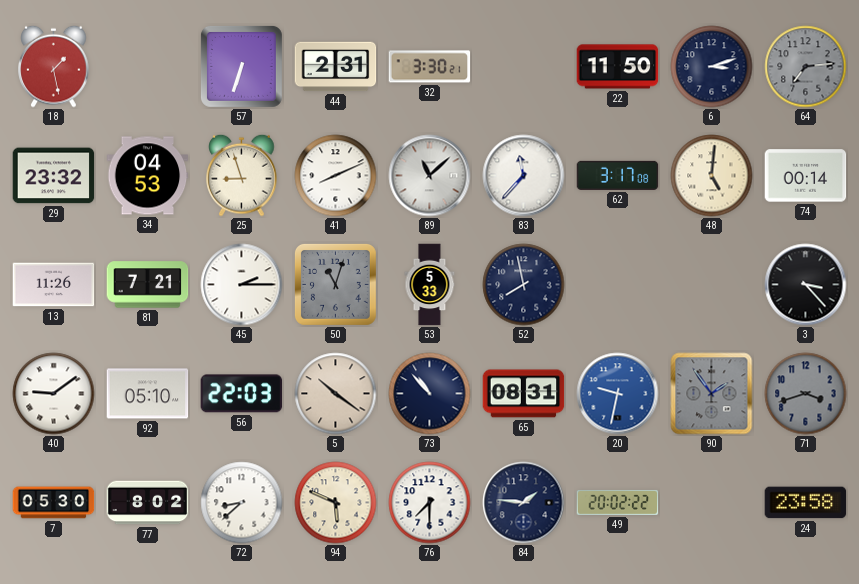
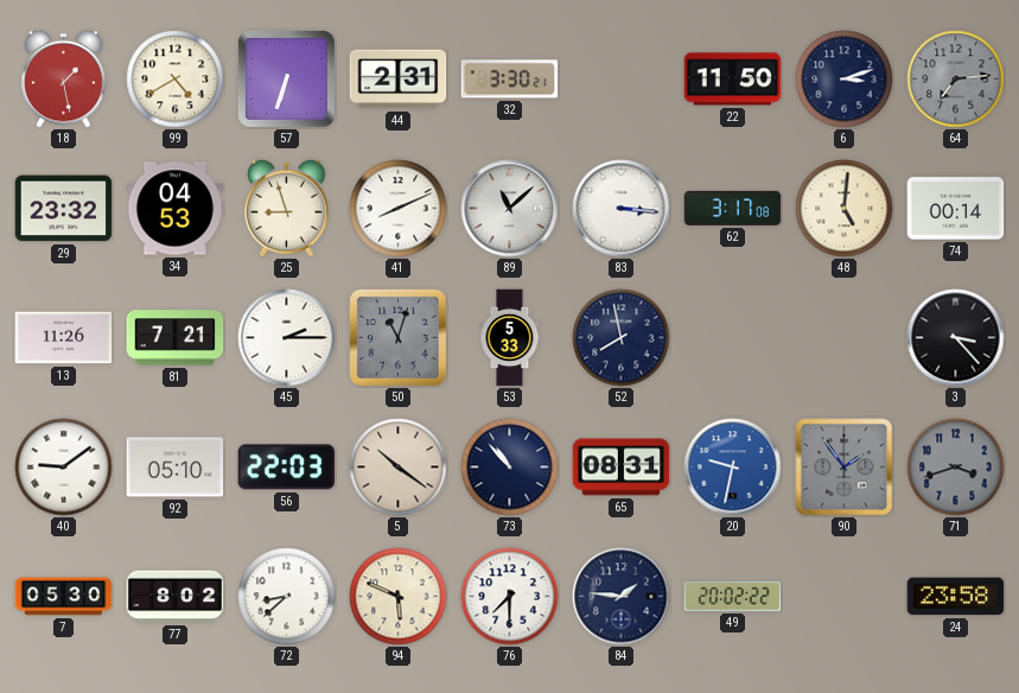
99: none -> 4:40
83: 11:37 -> 3:16
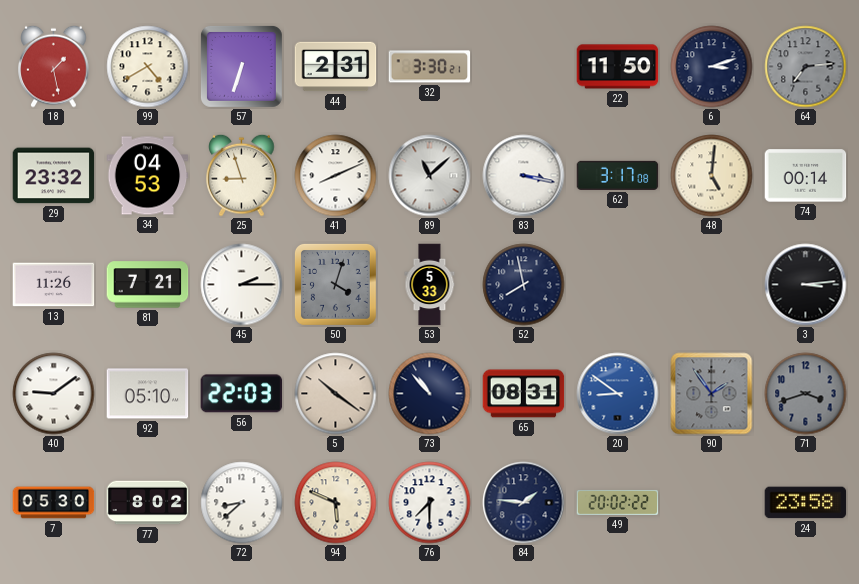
83: 3:16 -> 3:17
50: 11:03 -> 4:03
3: 3:23 -> 3:14
20: 9:32 -> 8:51
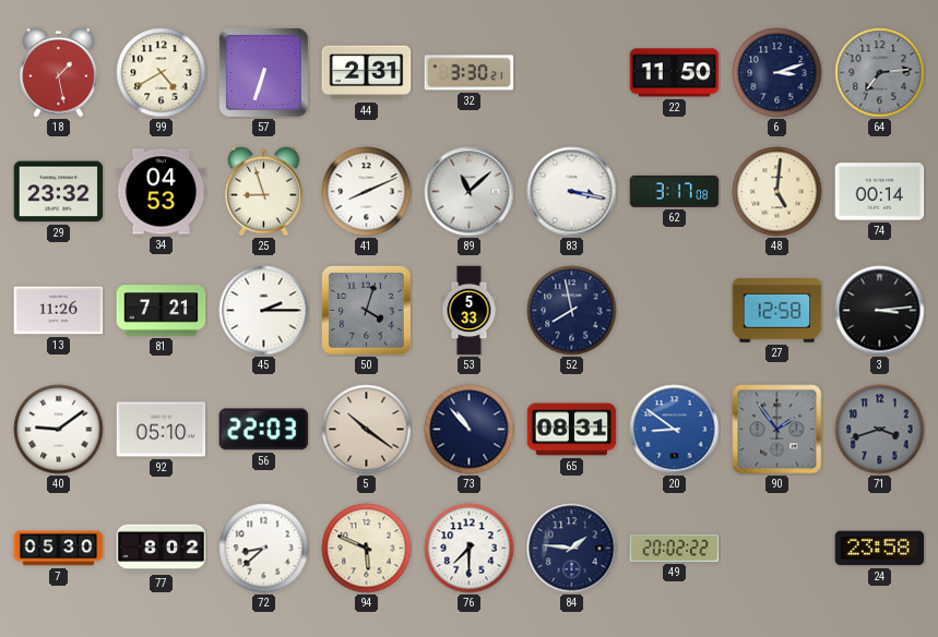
27: none -> 12:58
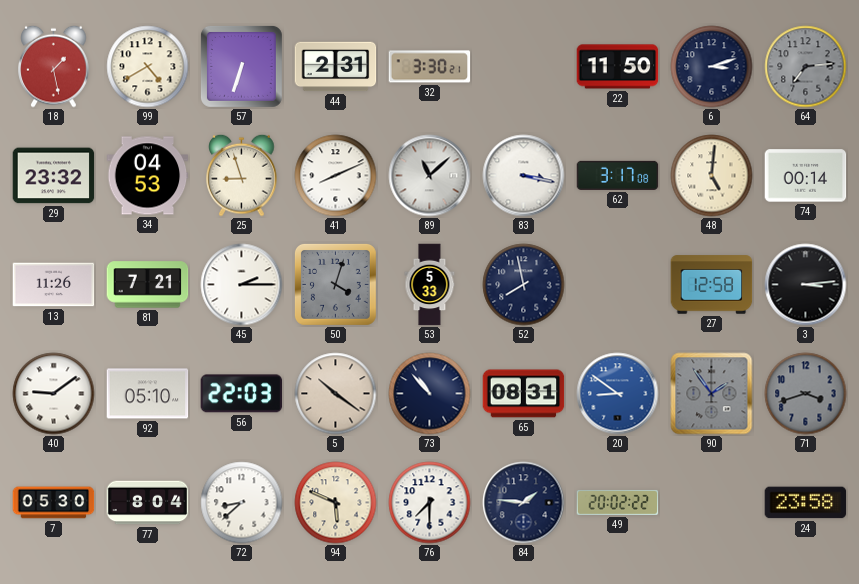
77: 8:02 -> 8:04
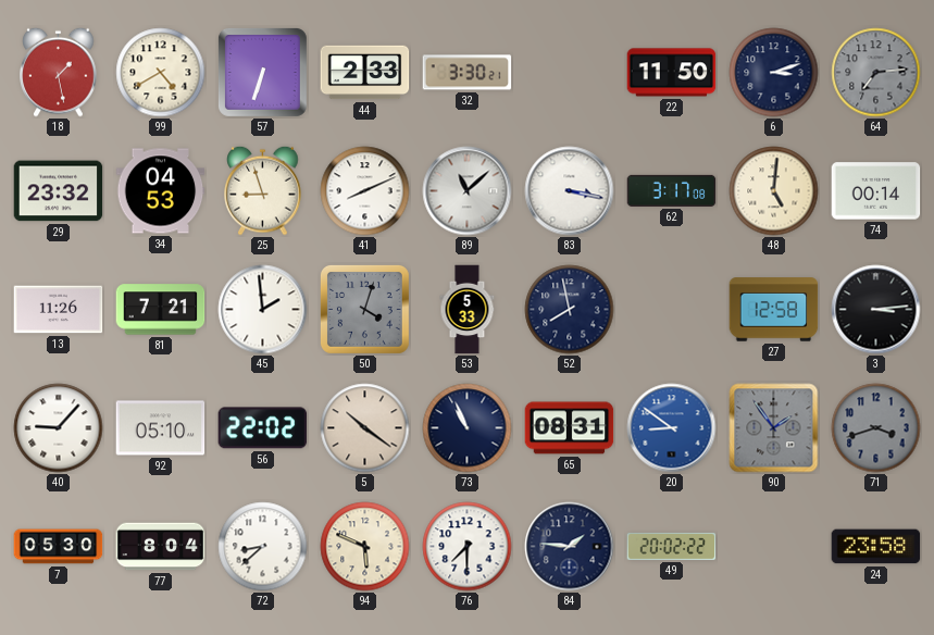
44: 2:31 -> 2:33
45: 2:15 -> 1:59
40: 9:09 -> 9:07
56: 22:03 -> 22:02
73: 10:53 -> 10:56
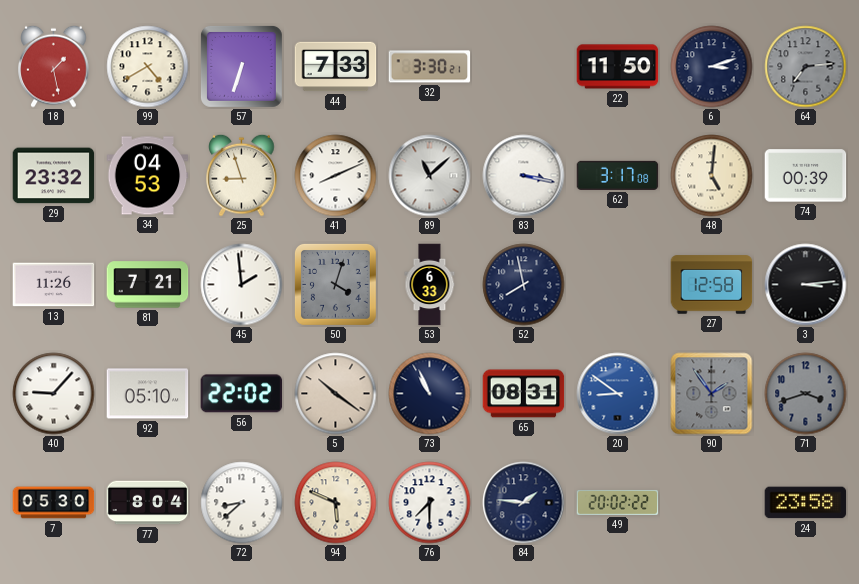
44: 2:33 -> 7:33
74: 00:14 -> 00:39
53: 5:33 -> 6:33
